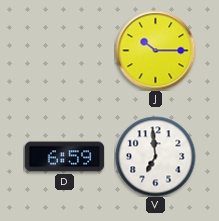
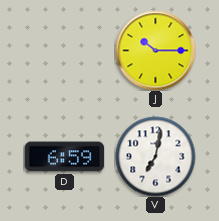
V: 6:59 -> 7:02
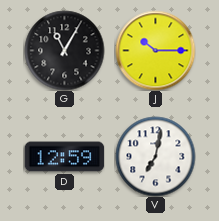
G: none -> 11:05
D: 6:59 -> 12:59
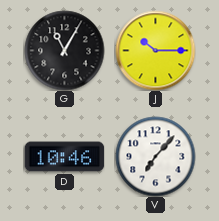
D: 12:59 -> 10:46
V: 7:02 -> 7:07
